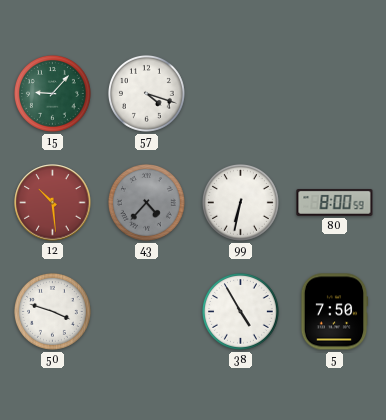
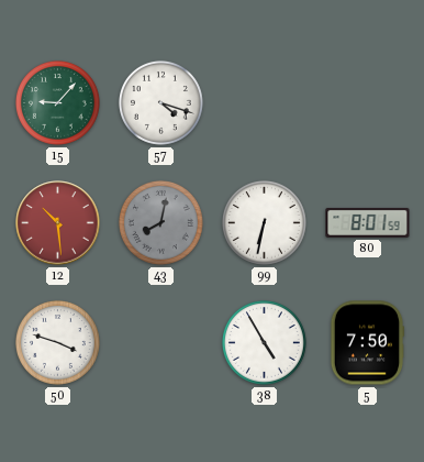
43: 4:37 -> 8:02
80: 8:00 -> 8:01
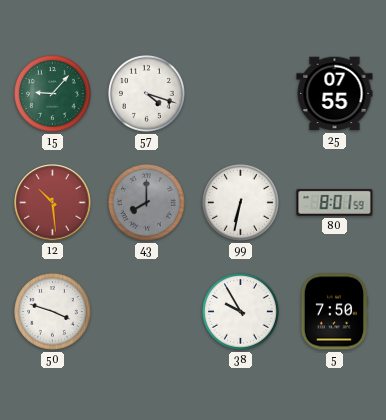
25: none -> 07:55
43: 8:02 -> 8:00
38: 4:55 -> 9:55
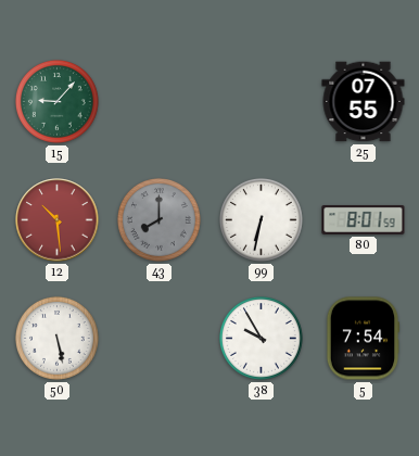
57: 4:18 -> none
50: 3:48 -> 5:28
5: 7:50 -> 7:54
